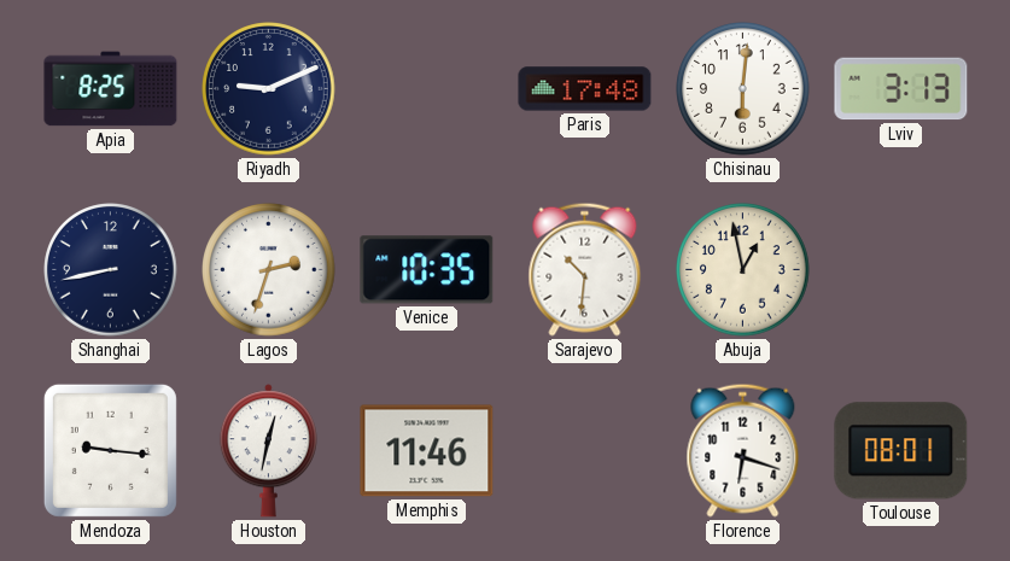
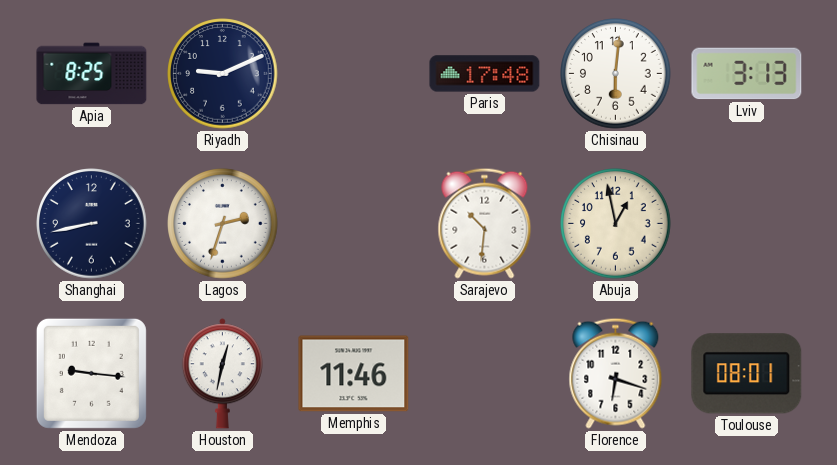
Venice: 10:35 -> none
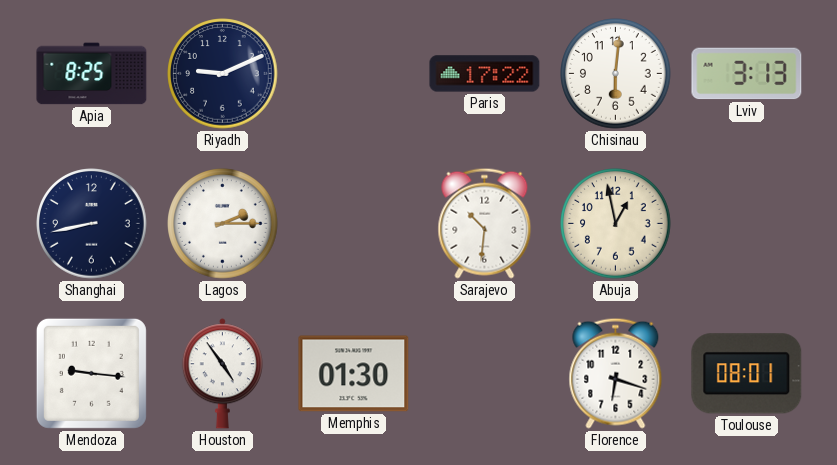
Paris: 17:48 -> 17:22
Lagos: 2:33 -> 2:15
Houston: 12:32 -> 4:54
Memphis: 11:46 -> 01:30
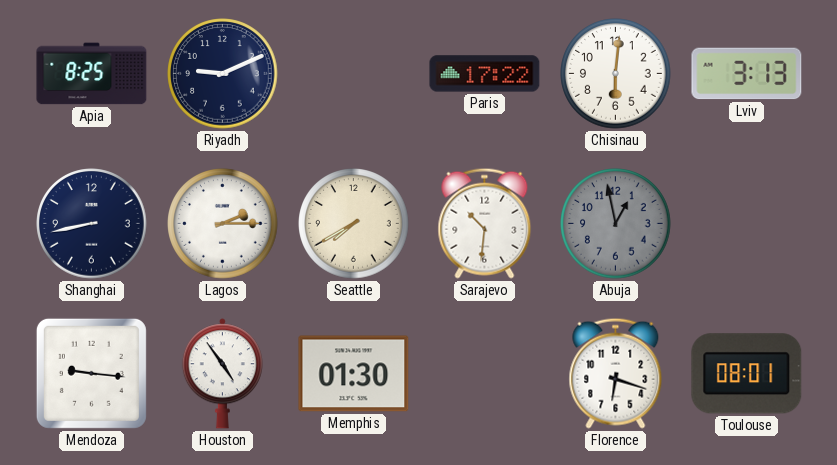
Seattle: none -> 7:40
Abuja dial: cream -> grey
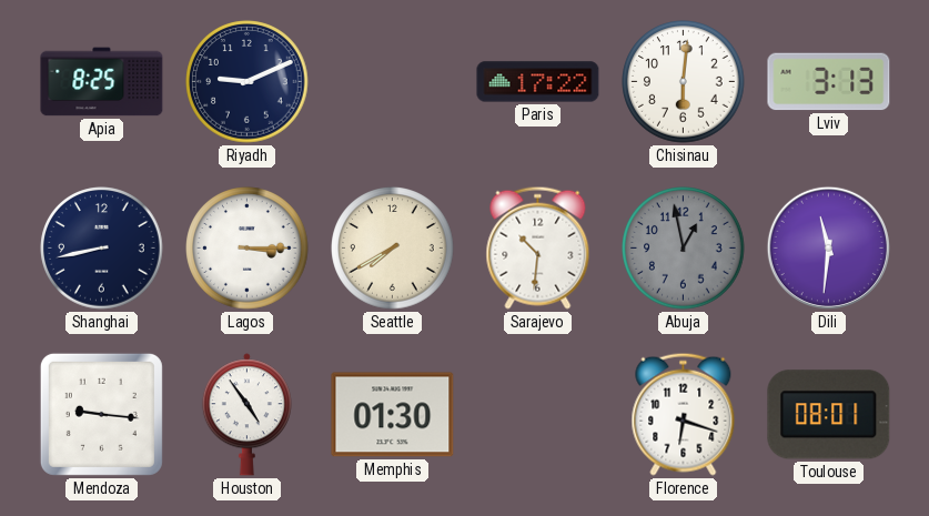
Lagos: 2:15 -> 3:15
Dili: none -> 11:31
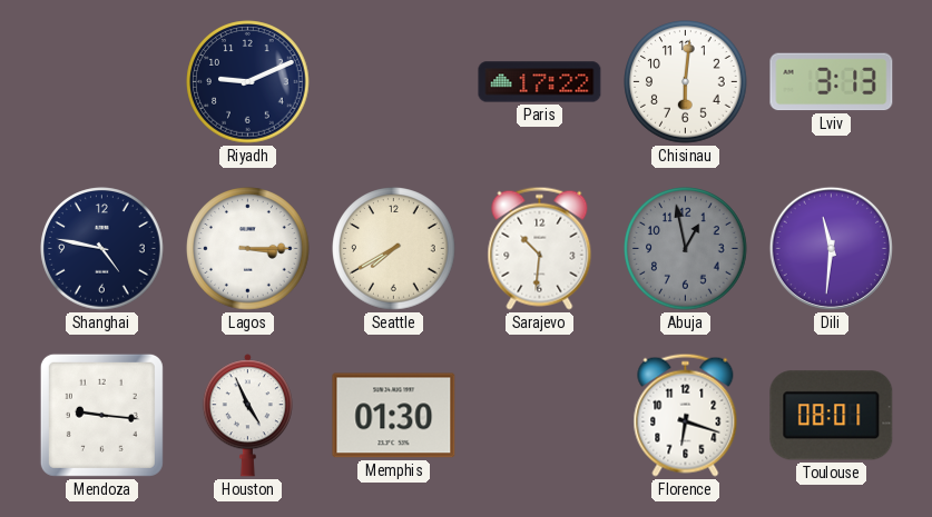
Apia: 8:25 -> none
Shanghai: 8:43 -> 4:47
Houston: 4:54 -> 4:56
